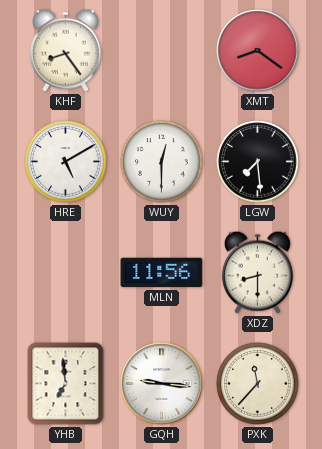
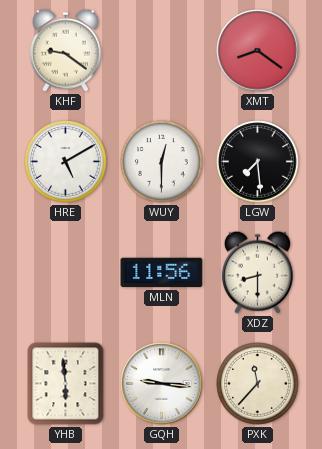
KHF: 8:24 -> 9:21
YHB: 6:59 -> 5:59
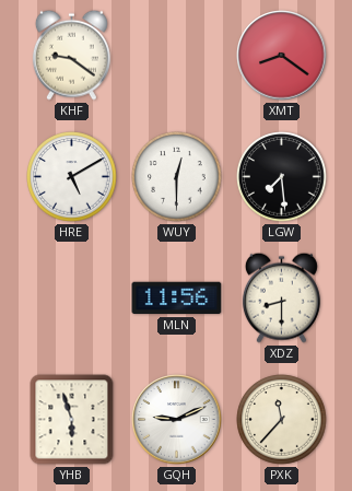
YHB: 5:59 -> 5:57
GQH: 9:16 -> 9:11
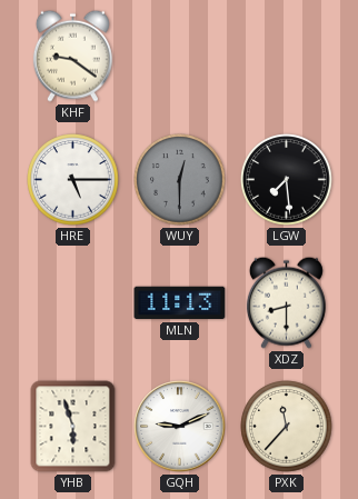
XMT: 8:21 -> none
HRE: 5:10 -> 5:15
WUY dial: white -> grey
MLN: 11:56 -> 11:13
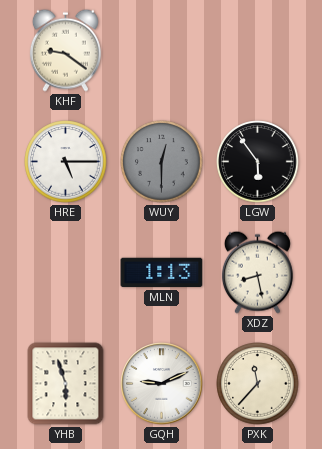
LGW: 7:29 -> 5:54
MLN: 11:13 -> 1:13
XDZ: 8:30 -> 8:28
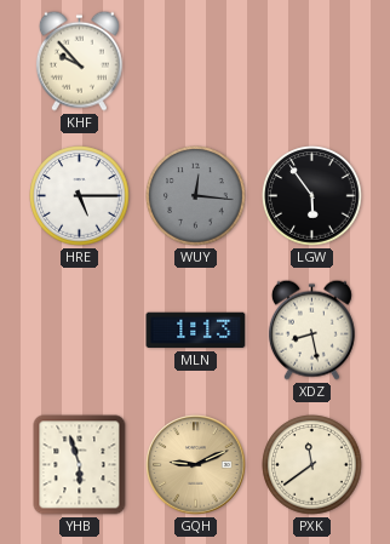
KHF: 9:21 -> 9:53
WUY: 12:30 -> 12:16
GQH dial: white -> champagne
PXK: 11:37 -> 11:39
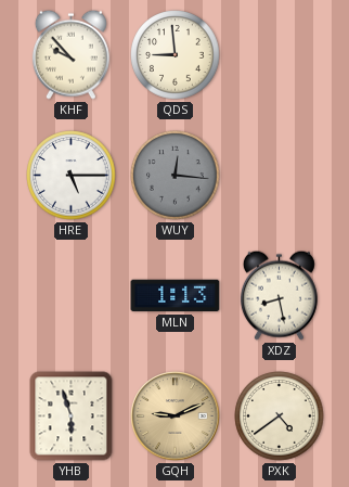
QDS: none -> 8:59
LGW: 5:54 -> none
PXK: 11:39 -> 4:39
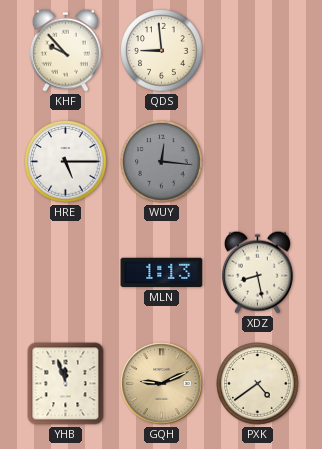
YHB: 5:57 -> 11:57
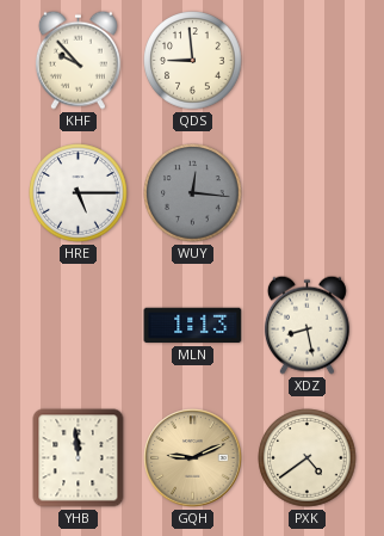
YHB: 11:57 -> 11:59
